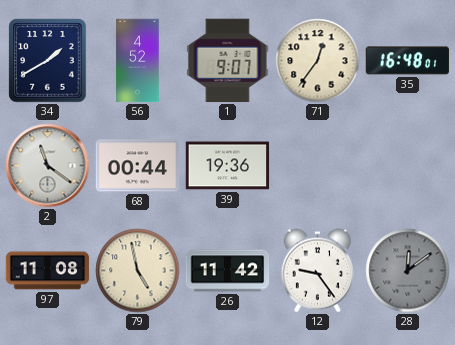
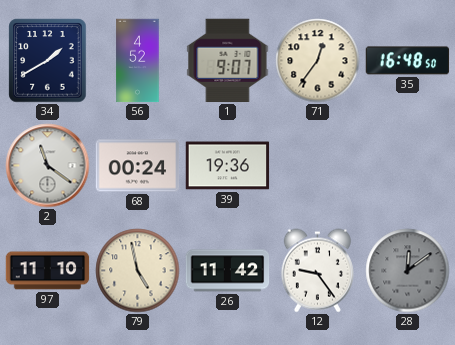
35: 16:48:01 -> 16:48:50
68: 00:44 -> 00:24
97: 11:08 -> 11:10
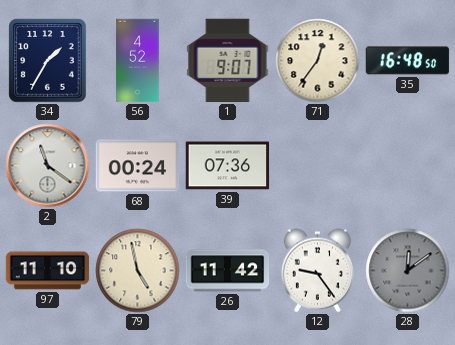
34: 1:40 -> 1:35
39: 19:36 -> 07:36
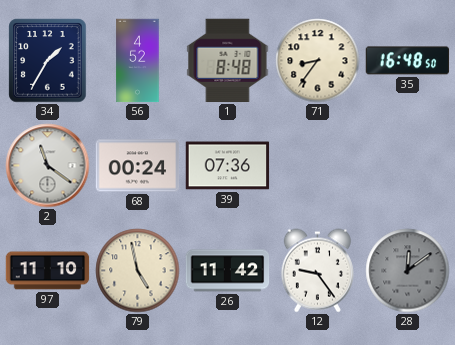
1: 9:07 -> 8:48
71: 12:36 -> 8:36
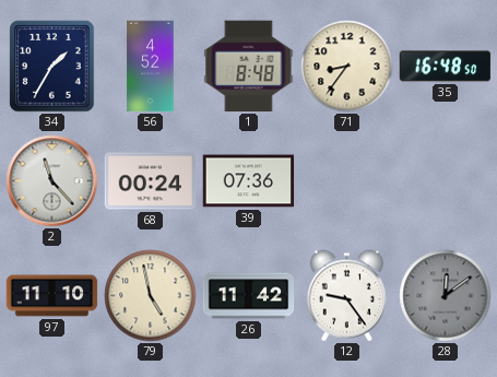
2: 11:21 -> 11:23
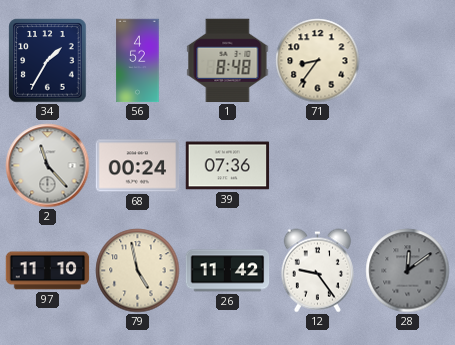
35: 16:48 -> none
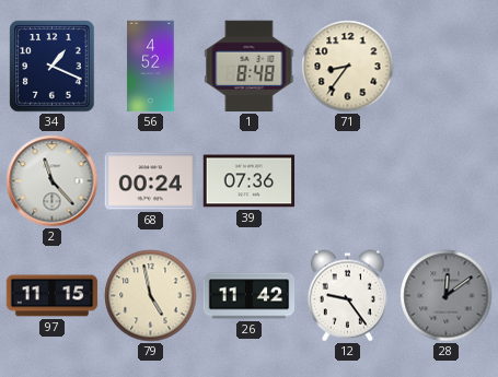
34: 1:35 -> 1:19
97: 11:10 -> 11:15
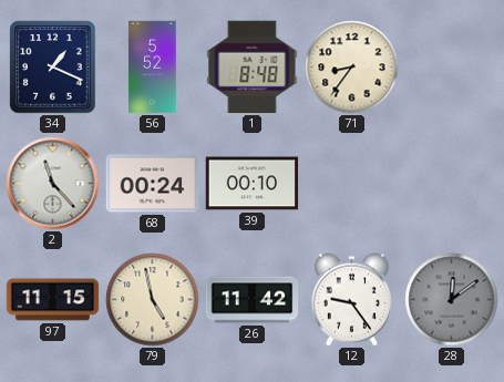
56: 4:52 -> 5:52
39: 07:36 -> 00:10
